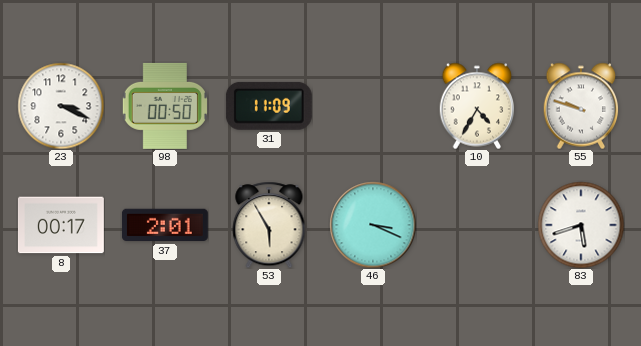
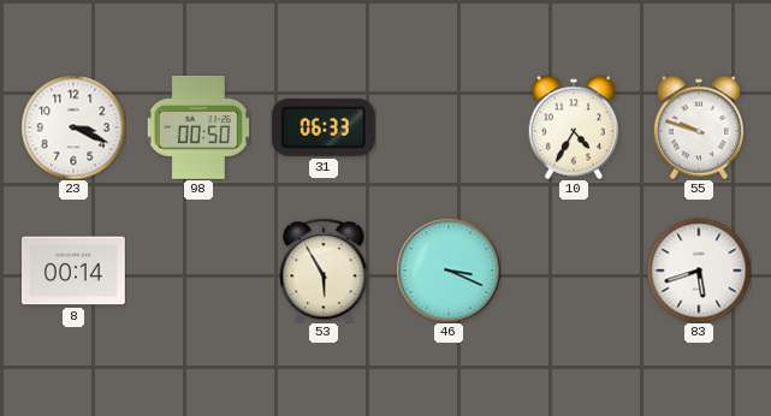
31: 11:09 -> 06:33
8: 00:17 -> 00:14
37: 2:01 -> none
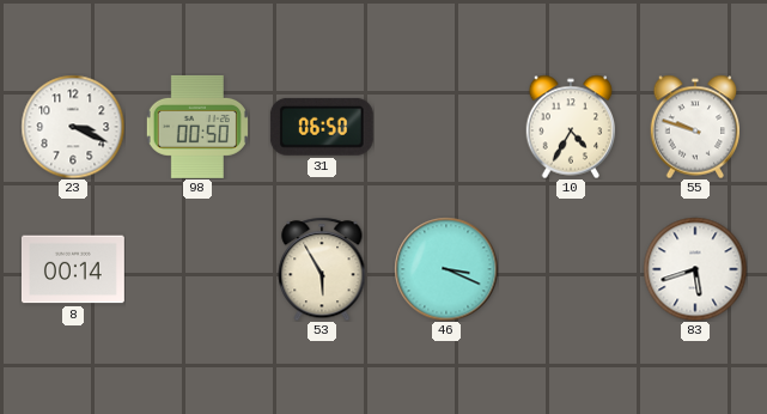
31: 06:33 -> 06:50
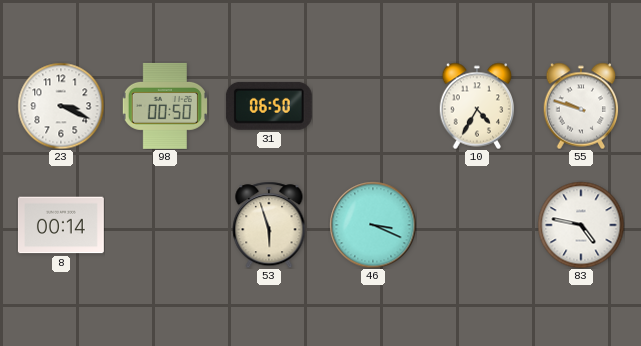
53: 5:55 -> 5:57
83: 5:42 -> 4:47
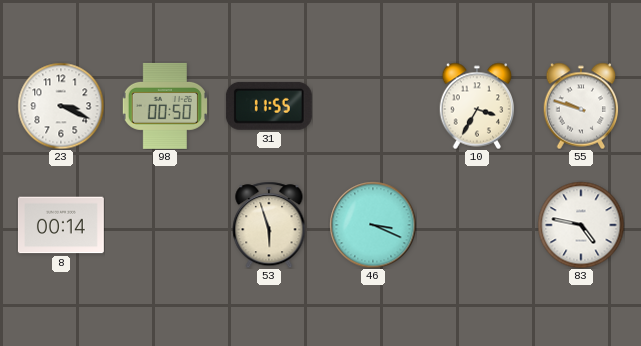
31: 06:50 -> 11:55
10: 4:35 -> 3:35
